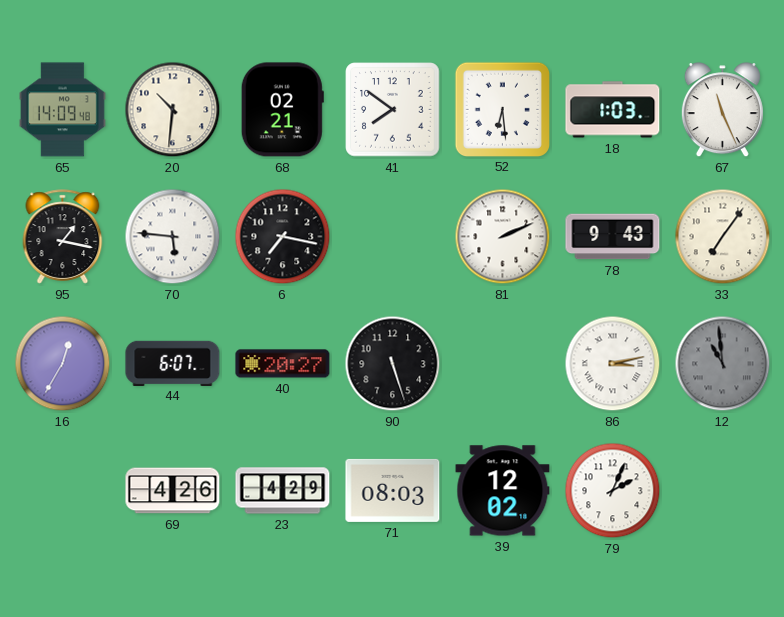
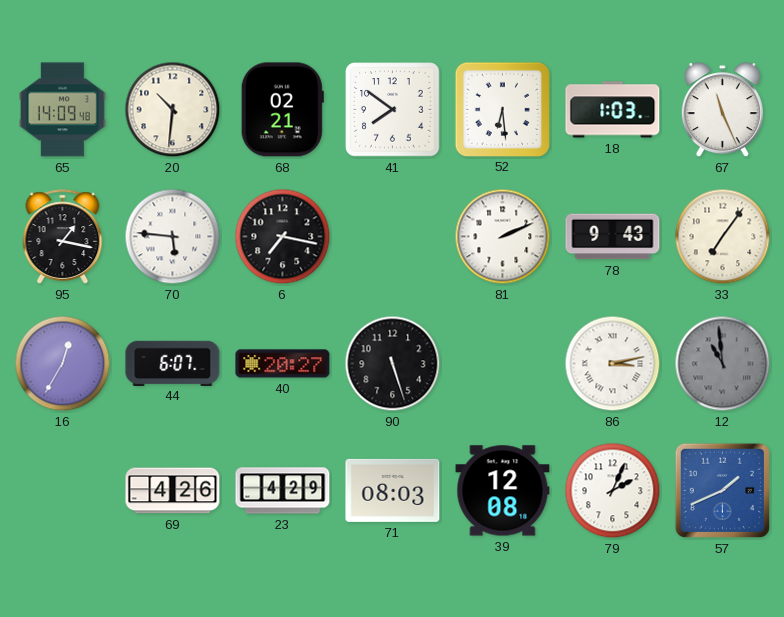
39: 12:02 -> 12:08
57: none -> 1:41
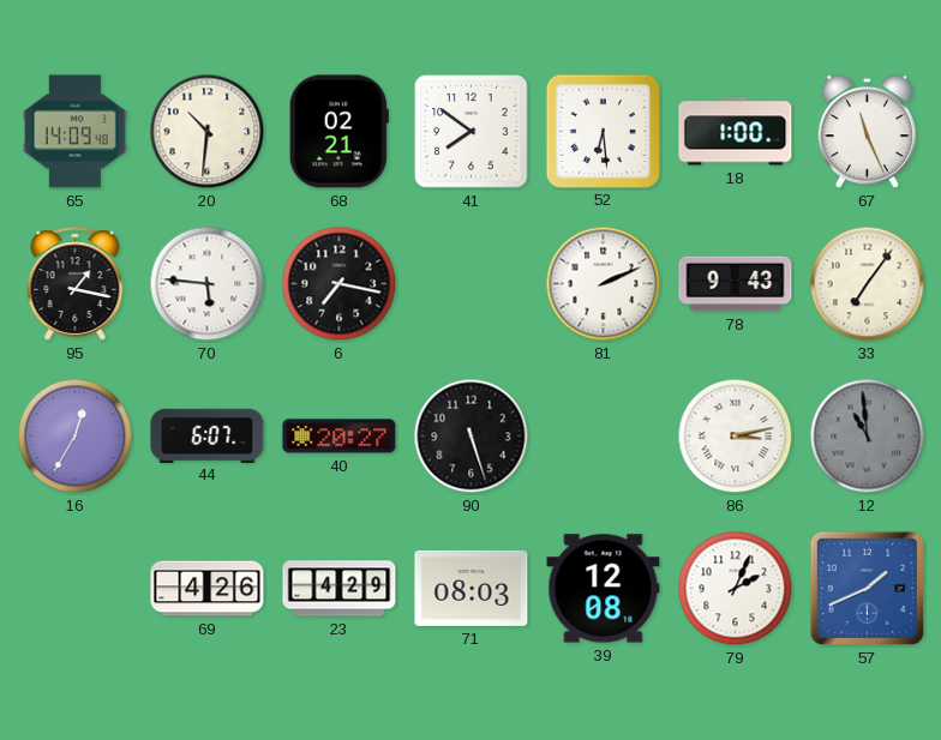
18: 1:03 -> 1:00
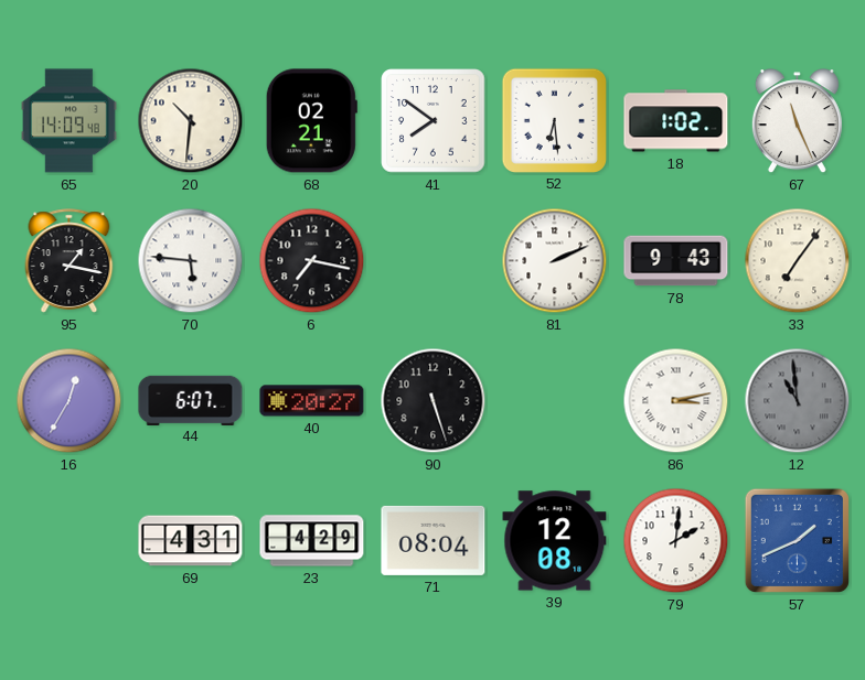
18: 1:00 -> 1:02
69: 4:26 -> 4:31
71: 08:03 -> 08:04
79: 2:04 -> 2:01
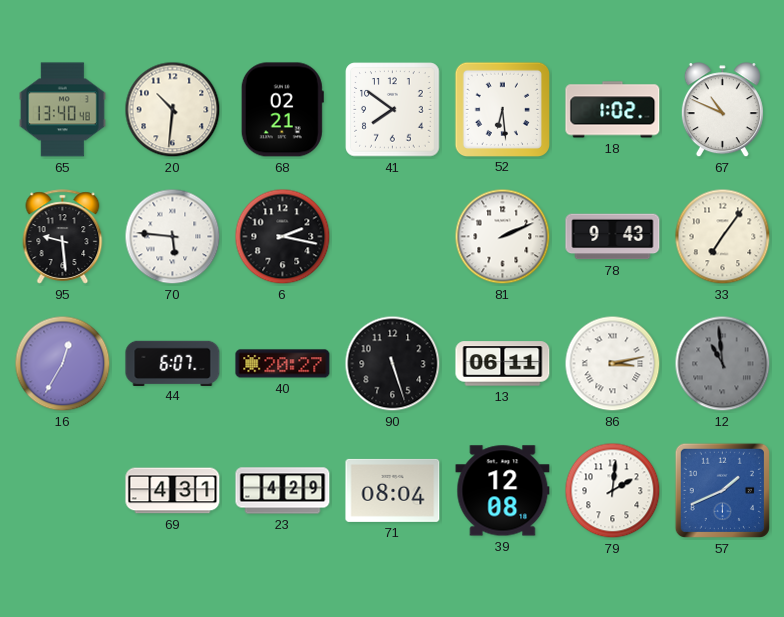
65: 14:09 -> 13:40
67: 11:26 -> 10:49
95: 1:17 -> 9:29
6: 7:17 -> 2:17
13: none -> 06:11
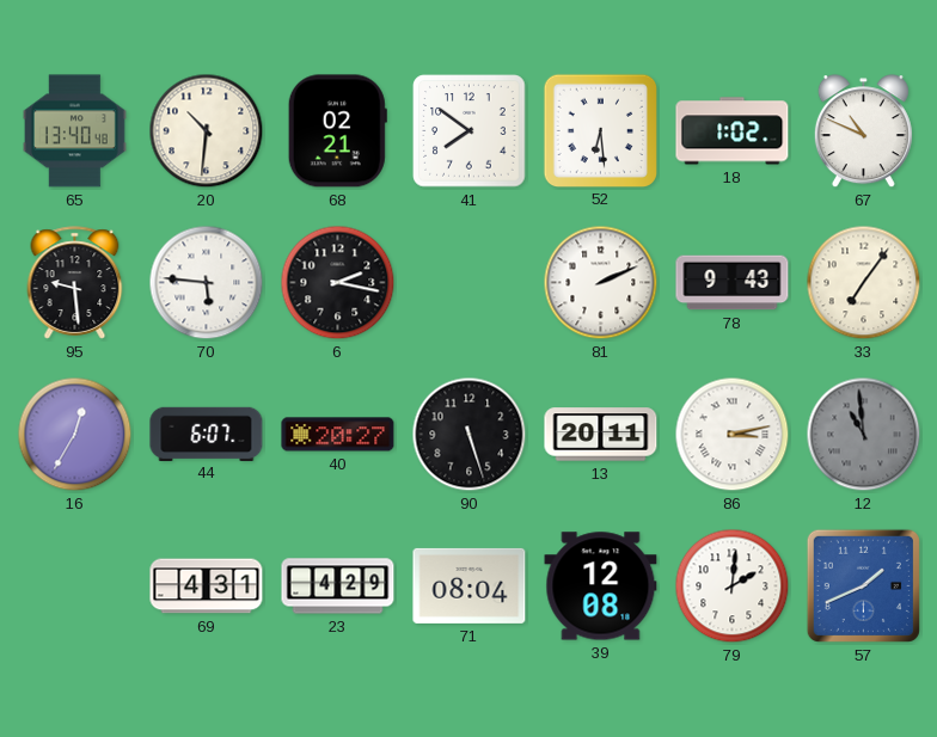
13: 06:11 -> 20:11
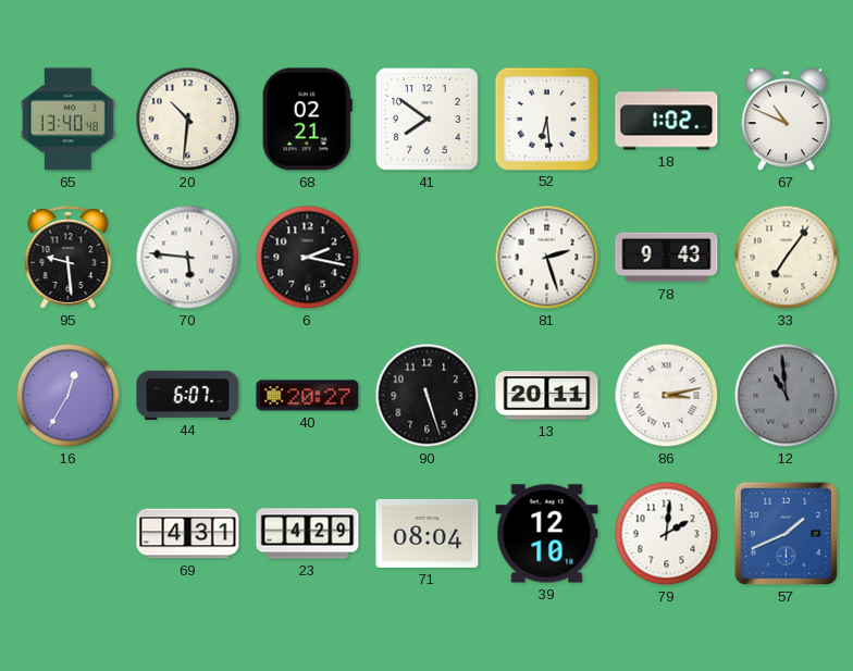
81: 2:11 -> 2:27
39: 12:08 -> 12:10
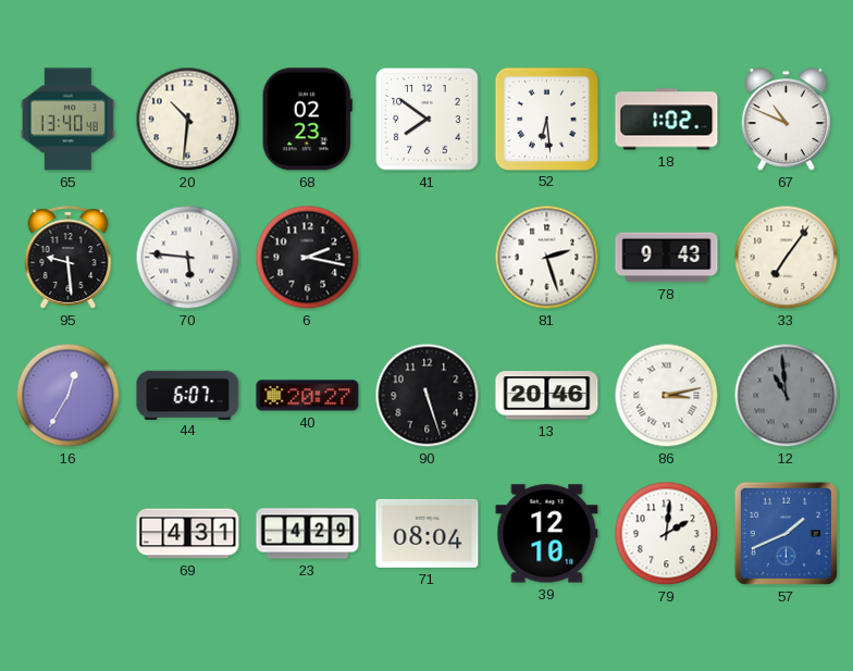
68: 02:21 -> 02:23
13: 20:11 -> 20:46
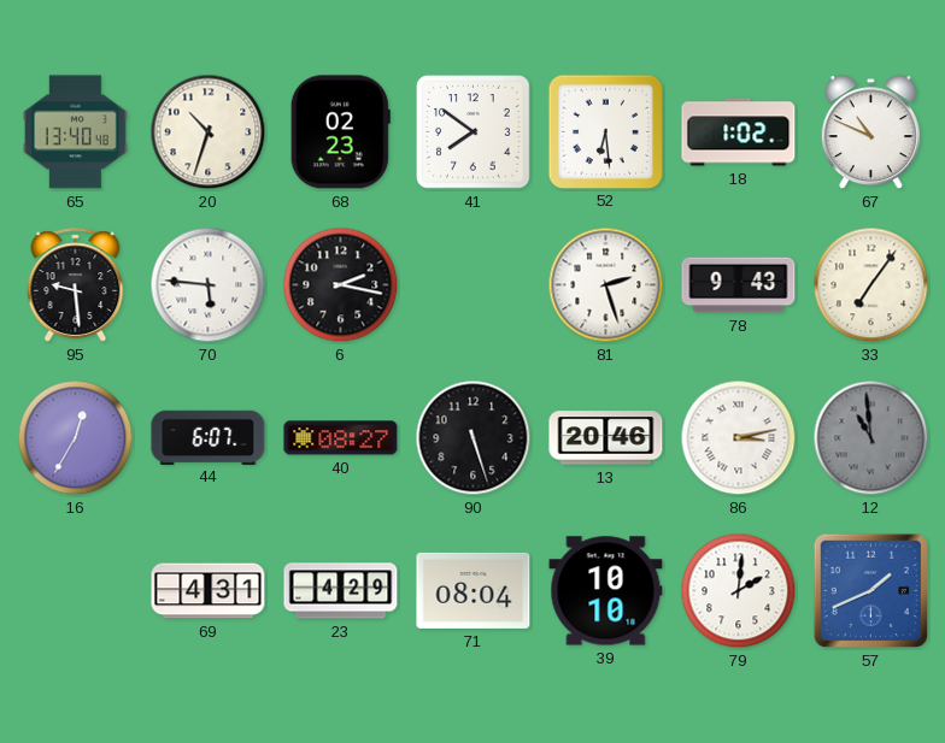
20: 10:31 -> 10:33
40: 20:27 -> 08:27
39: 12:10 -> 10:10
